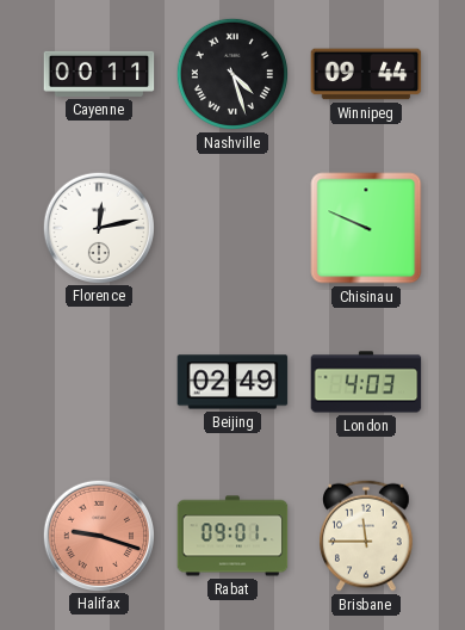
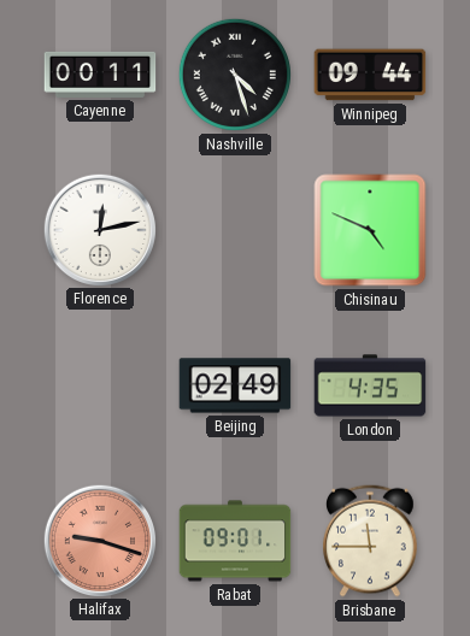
Chisinau: 9:49 -> 4:49
London: 4:03 -> 4:35
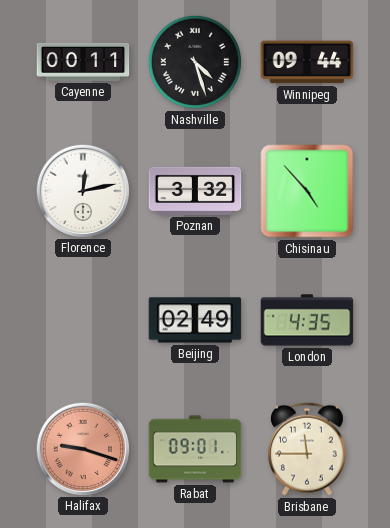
Poznan: none -> 3:32
Chisinau: 4:49 -> 4:53
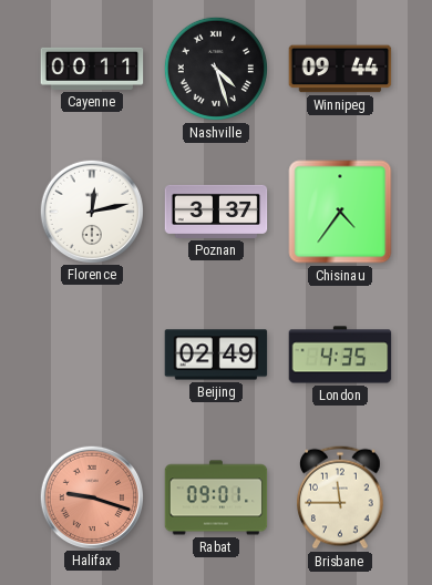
Poznan: 3:32 -> 3:37
Chisinau: 4:53 -> 4:36
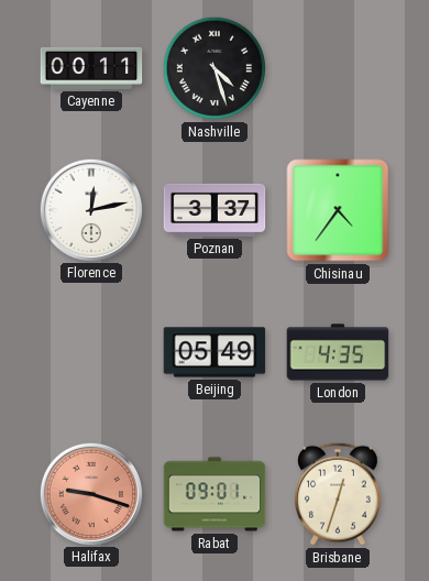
Winnipeg: 09:44 -> none
Beijing: 02:49 -> 05:49
Brisbane: 11:45 -> 12:33
